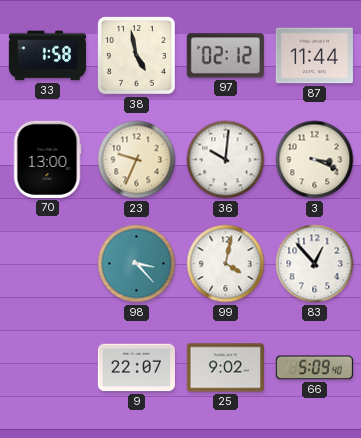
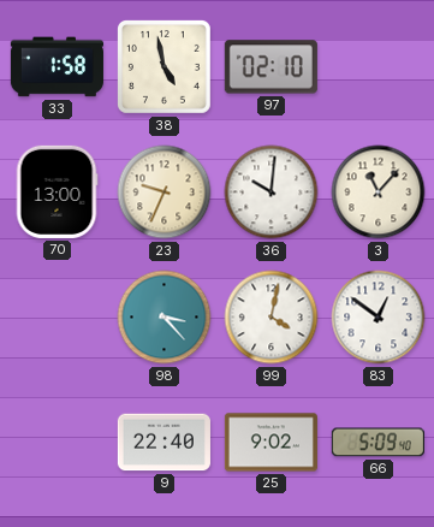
97: 02:12 -> 02:10
87: 11:44 -> none
3: 3:19 -> 11:07
83: 12:53 -> 12:51
9: 22:07 -> 22:40
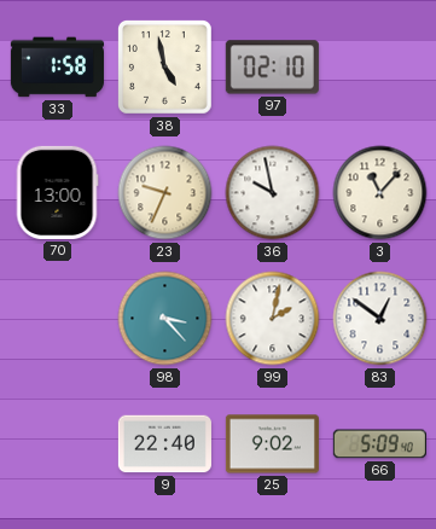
36: 10:01 -> 9:58
99: 4:02 -> 2:02
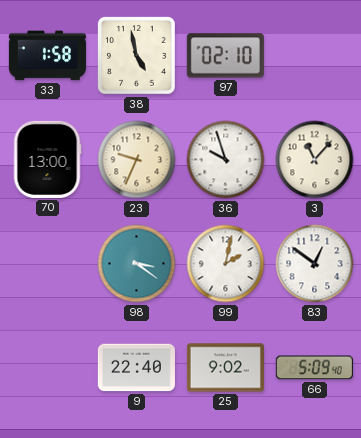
36: 9:58 -> 9:57
98: 3:23 -> 3:21
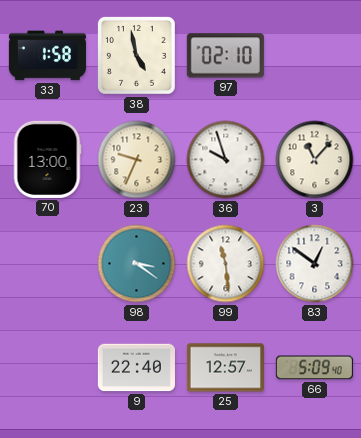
99: 2:02 -> 11:29
25: 9:02 -> 12:57
